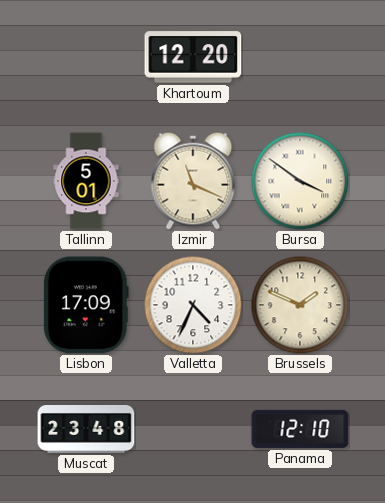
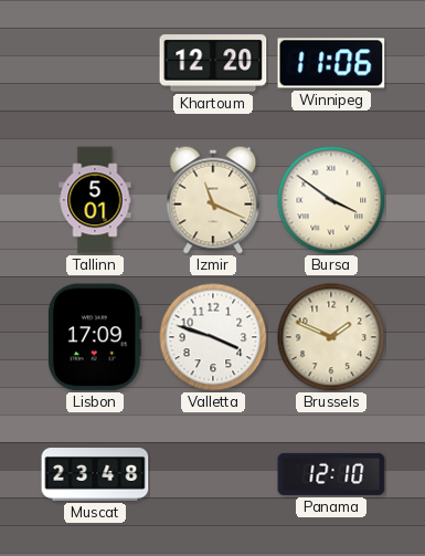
Winnipeg: none -> 11:06
Valletta: 4:34 -> 3:48
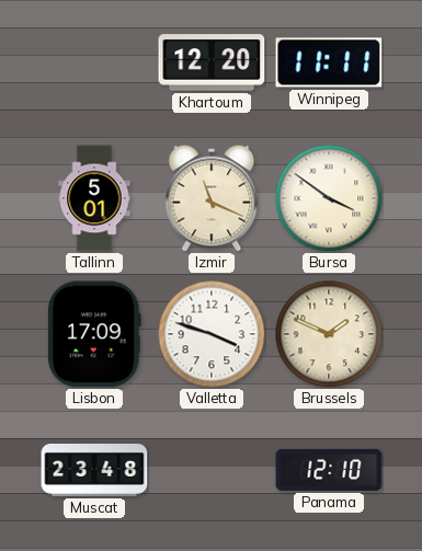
Winnipeg: 11:06 -> 11:11
